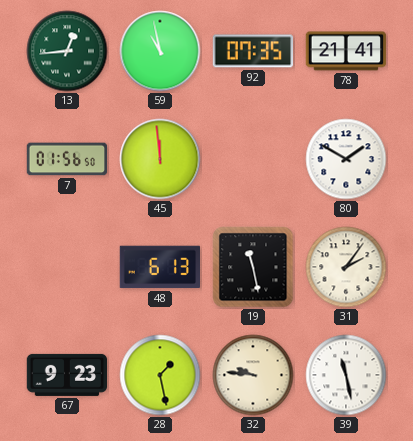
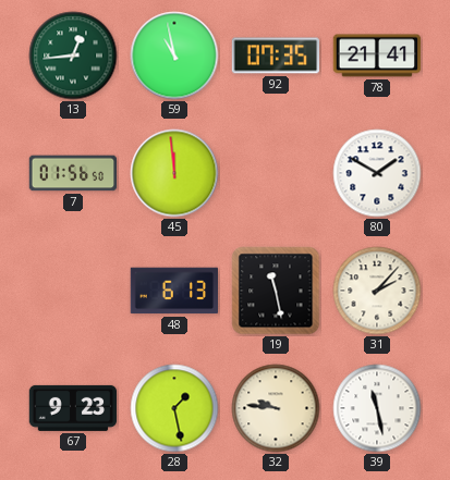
31: 2:06 -> 2:07
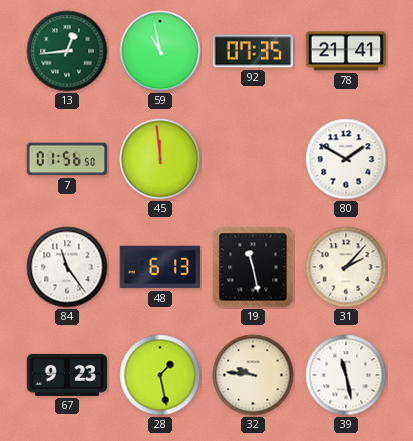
84: none -> 11:24
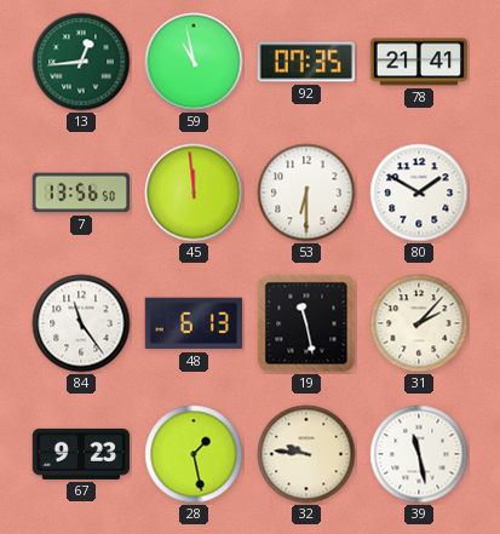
7: 01:56 -> 13:56
53: none -> 6:30
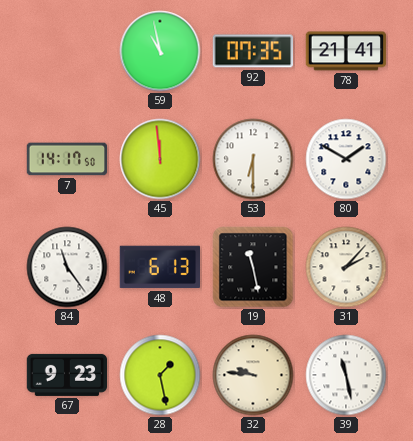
13: 12:44 -> none
7: 13:56 -> 14:17
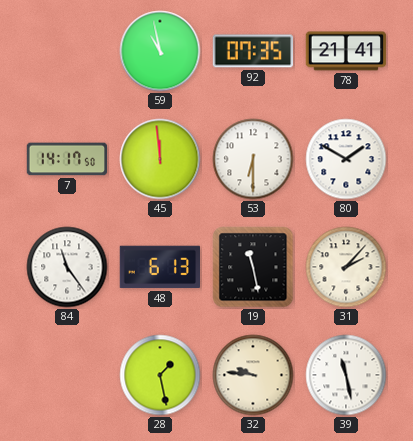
67: 9:23 -> none
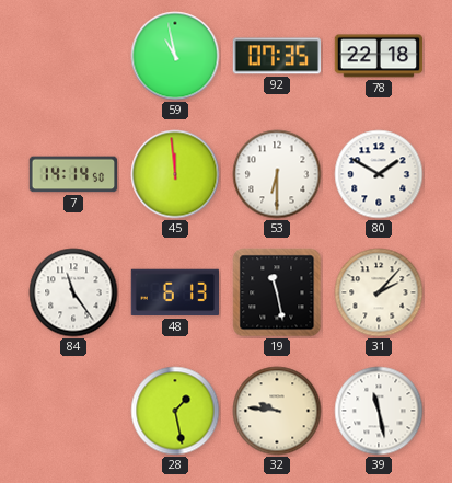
78: 21:41 -> 22:18
7: 14:17 -> 14:14
